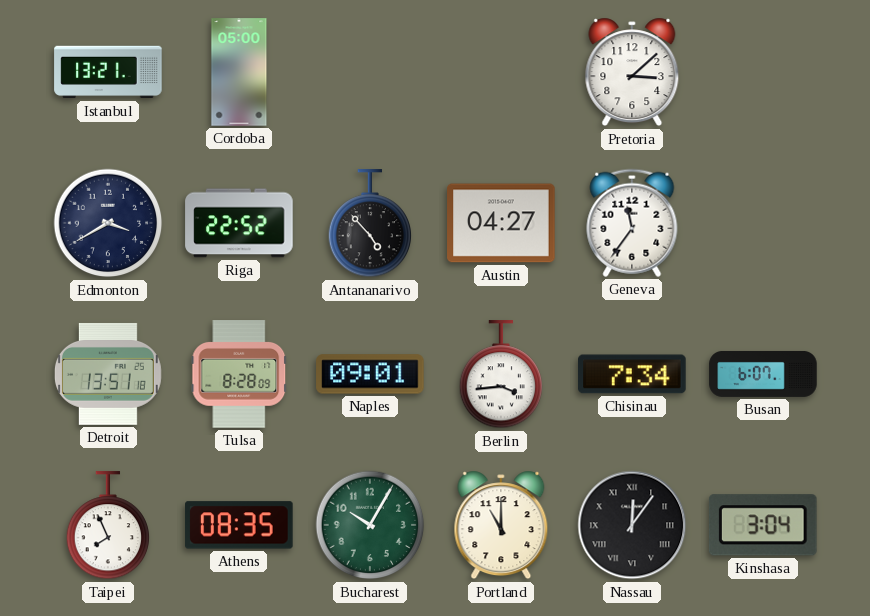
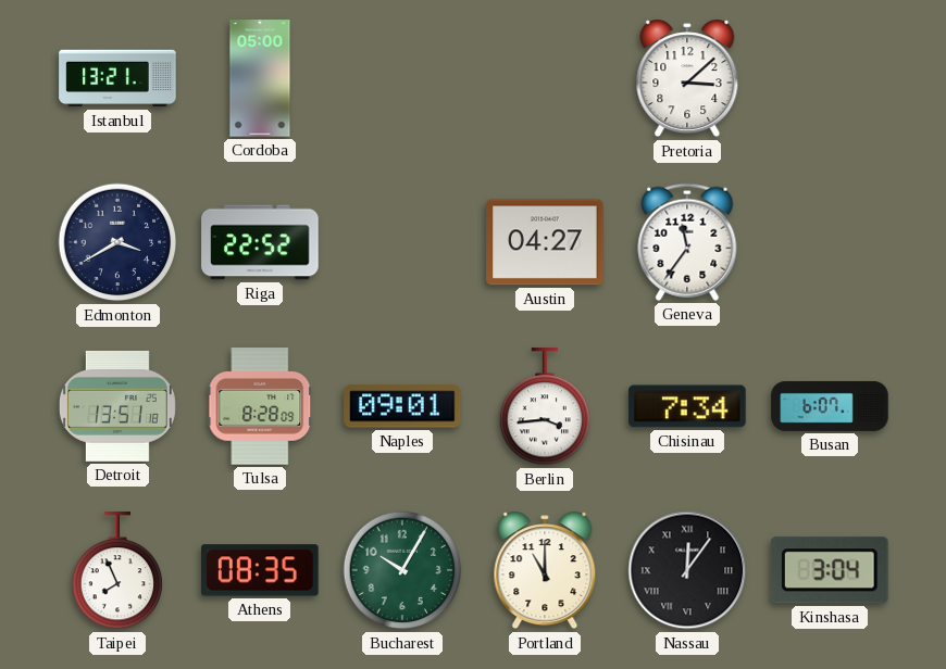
Antananarivo: 4:53 -> none
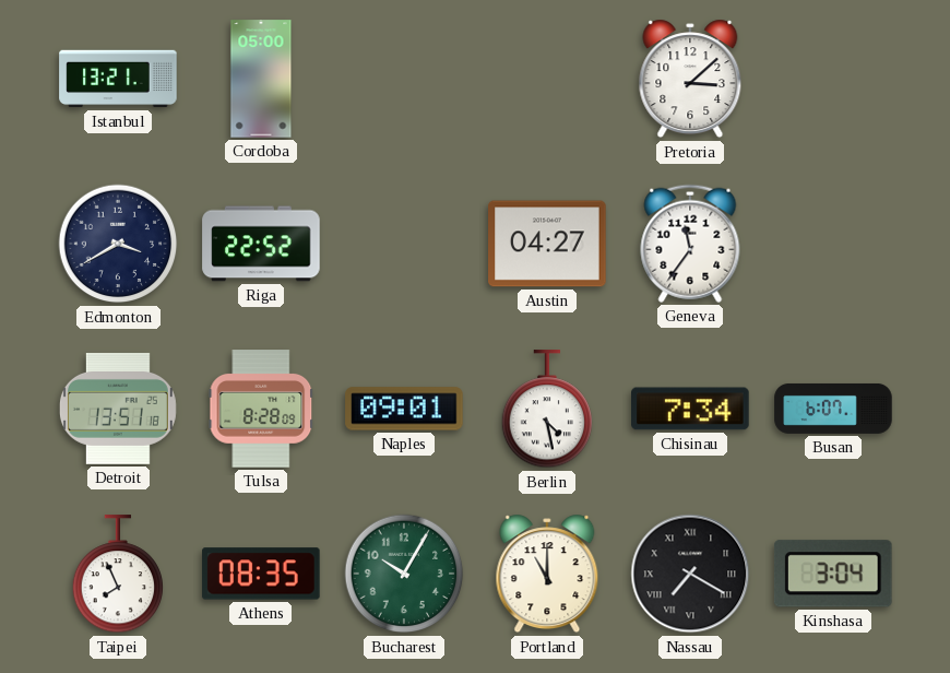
Berlin: 3:44 -> 4:28
Nassau: 12:06 -> 7:20
